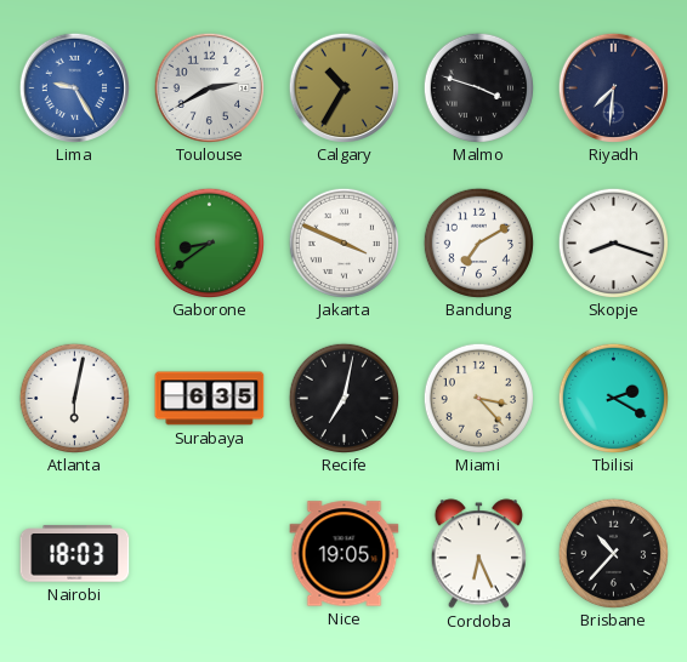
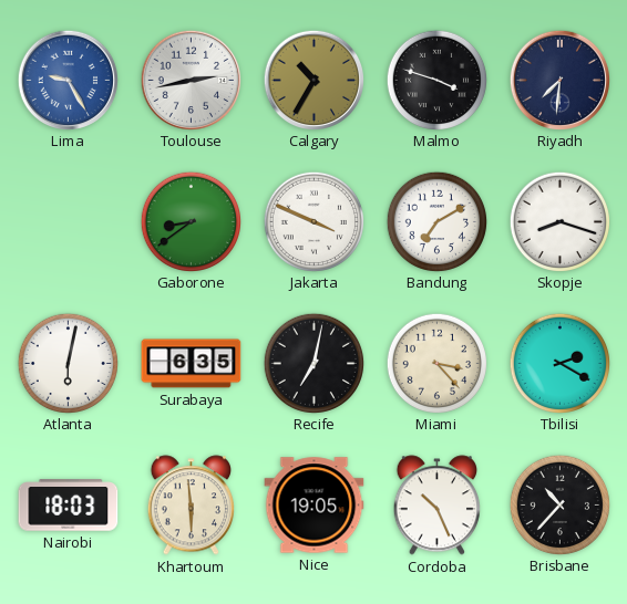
Toulouse: 2:40 -> 2:43
Khartoum: none -> 5:59
Cordoba: 6:26 -> 10:26
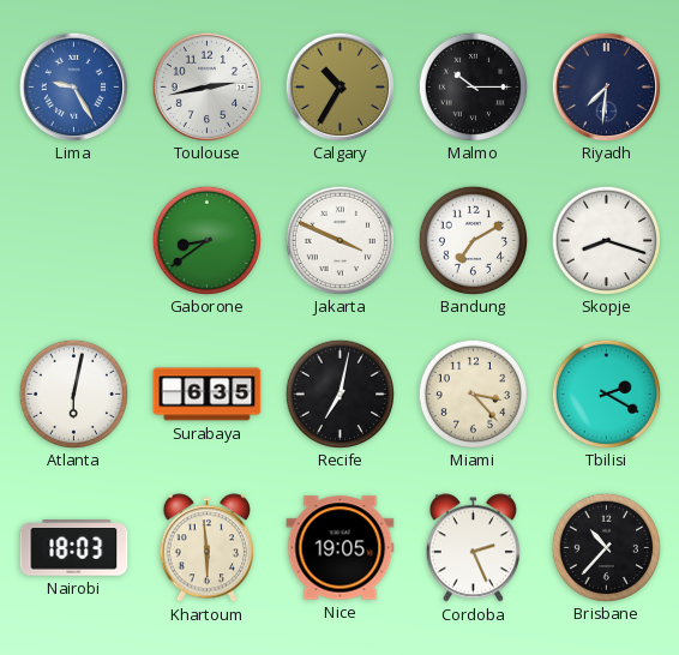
Malmo: 3:48 -> 10:15
Cordoba: 10:26 -> 2:26
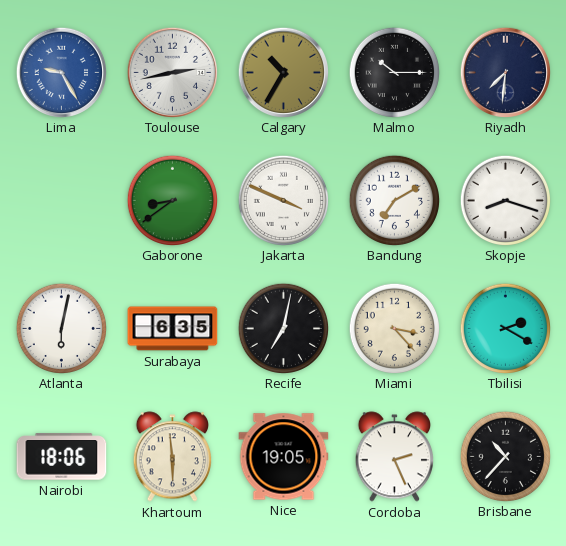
Nairobi: 18:03 -> 18:06
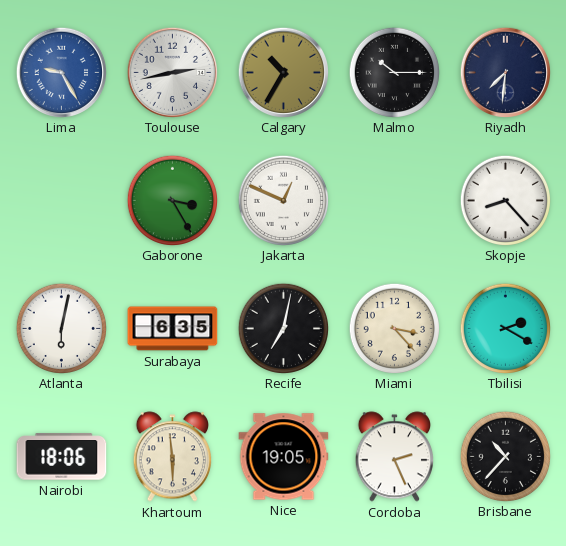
Gaborone: 8:39 -> 3:25
Jakarta: 3:49 -> 12:49
Bandung: 7:10 -> none
Skopje: 8:18 -> 8:23
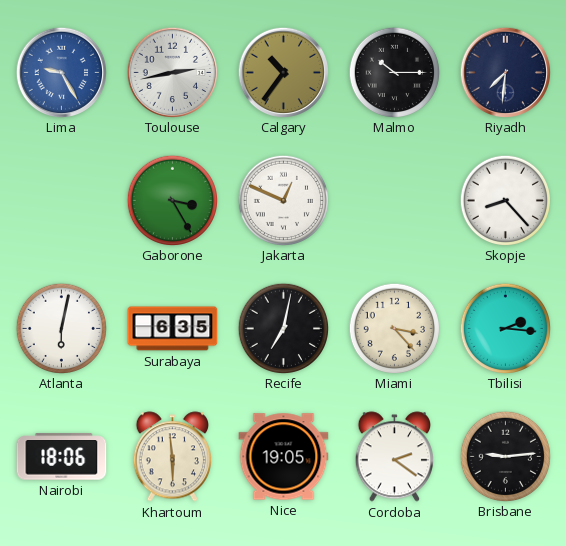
Calgary: 10:35 -> 10:36
Tbilisi: 2:20 -> 2:16
Cordoba: 2:26 -> 2:21
Brisbane: 10:37 -> 9:14
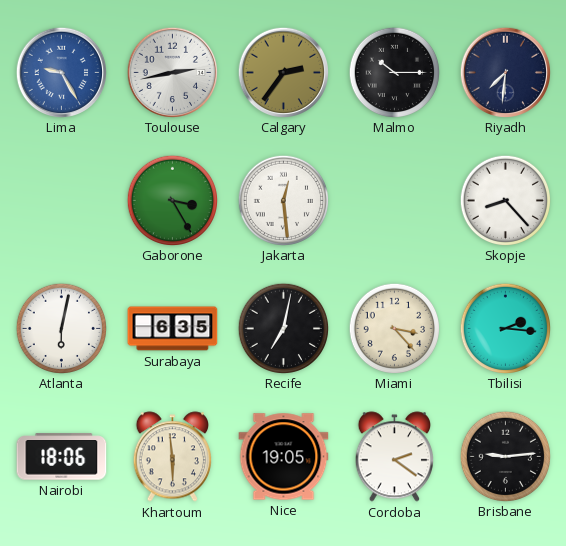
Calgary: 10:36 -> 2:36
Jakarta: 12:49 -> 12:29
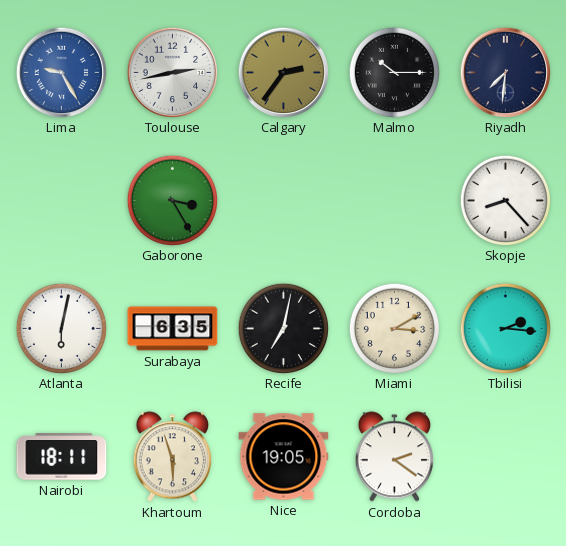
Jakarta: 12:29 -> none
Miami: 3:23 -> 3:10
Nairobi: 18:06 -> 18:11
Khartoum: 5:59 -> 5:57
Brisbane: 9:14 -> none
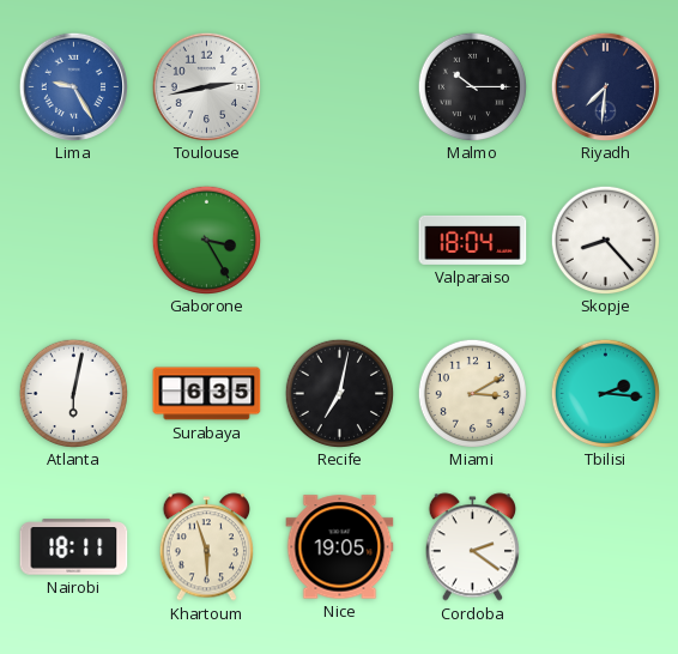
Calgary: 2:36 -> none
Valparaiso: none -> 18:04
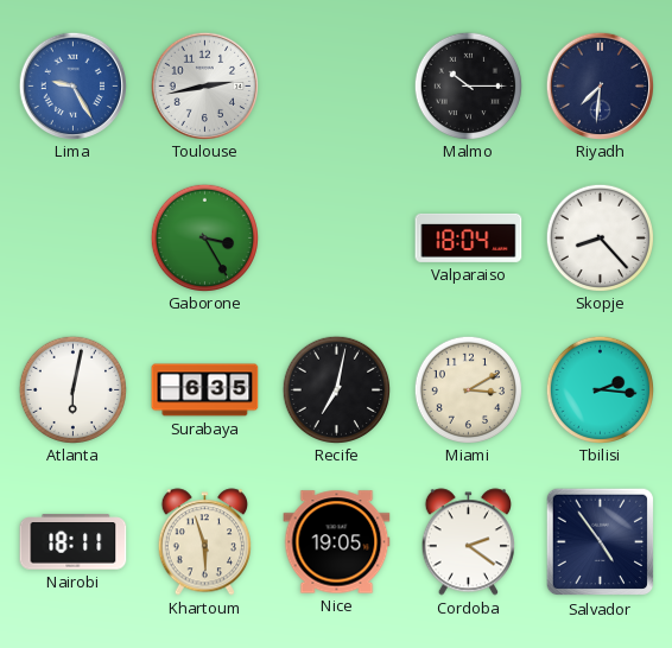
Salvador: none -> 4:54
